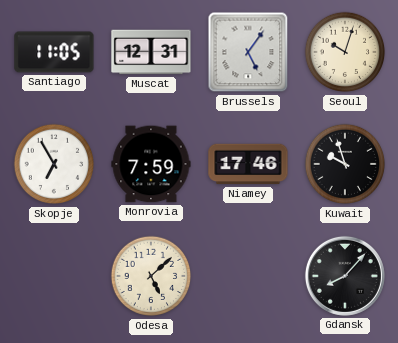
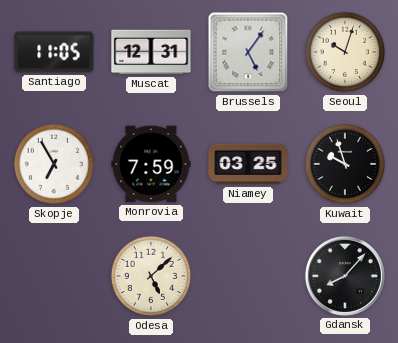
Niamey: 17:46 -> 03:25
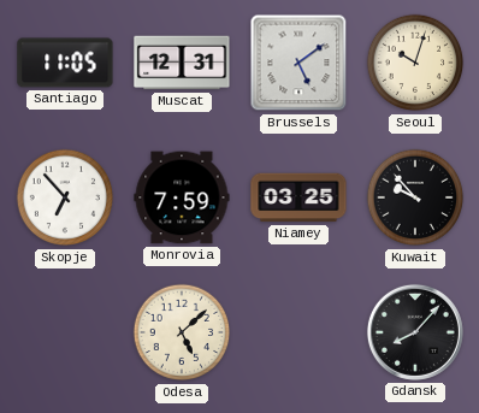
Brussels: 5:06 -> 5:09
Skopje: 6:55 -> 6:53
Kuwait: 9:57 -> 9:53
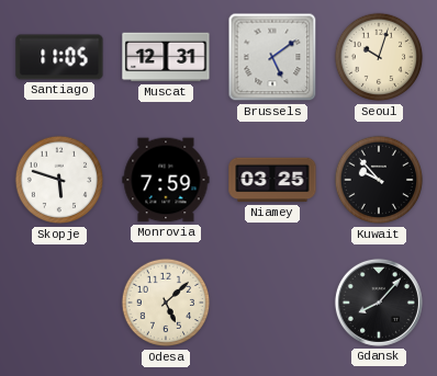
Skopje: 6:53 -> 5:48
